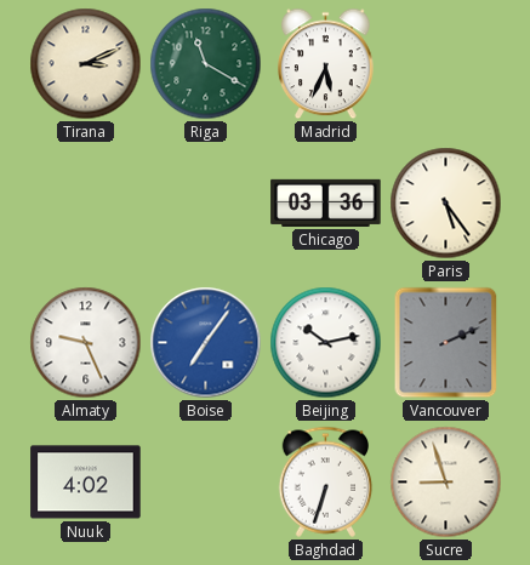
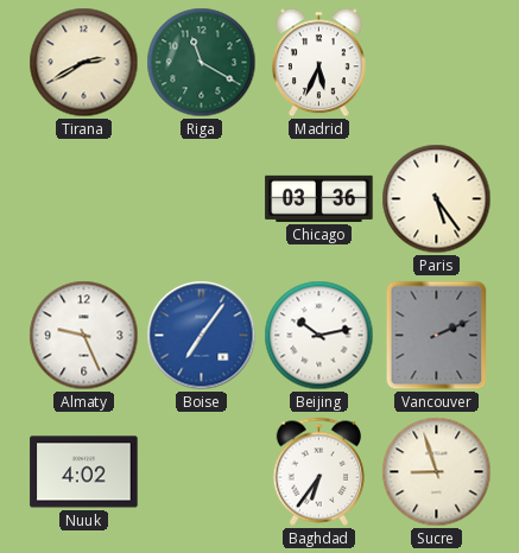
Tirana: 3:11 -> 2:40
Baghdad: 6:33 -> 6:36
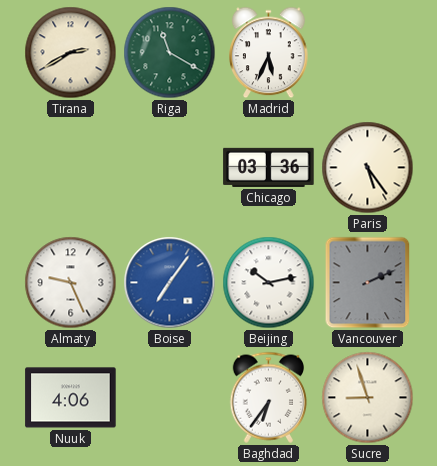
Nuuk: 4:02 -> 4:06
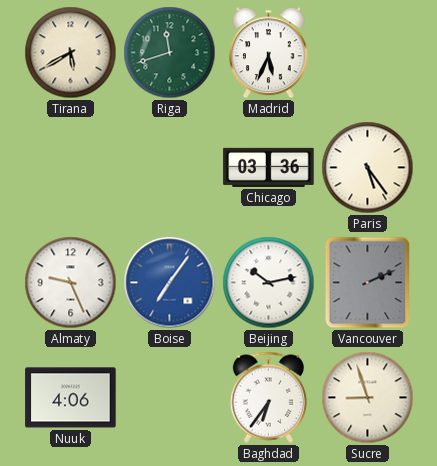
Tirana: 2:40 -> 5:40
Riga: 11:20 -> 11:42
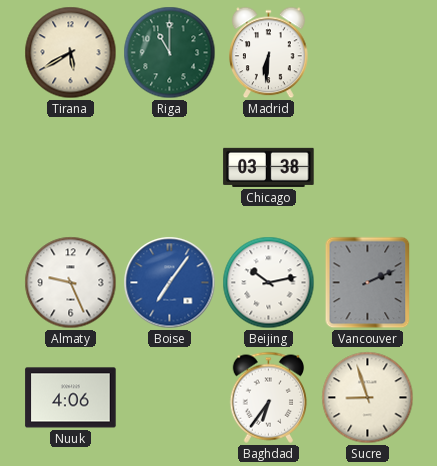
Riga: 11:42 -> 11:00
Madrid: 5:34 -> 6:31
Chicago: 03:36 -> 03:38
Paris: 5:24 -> none
